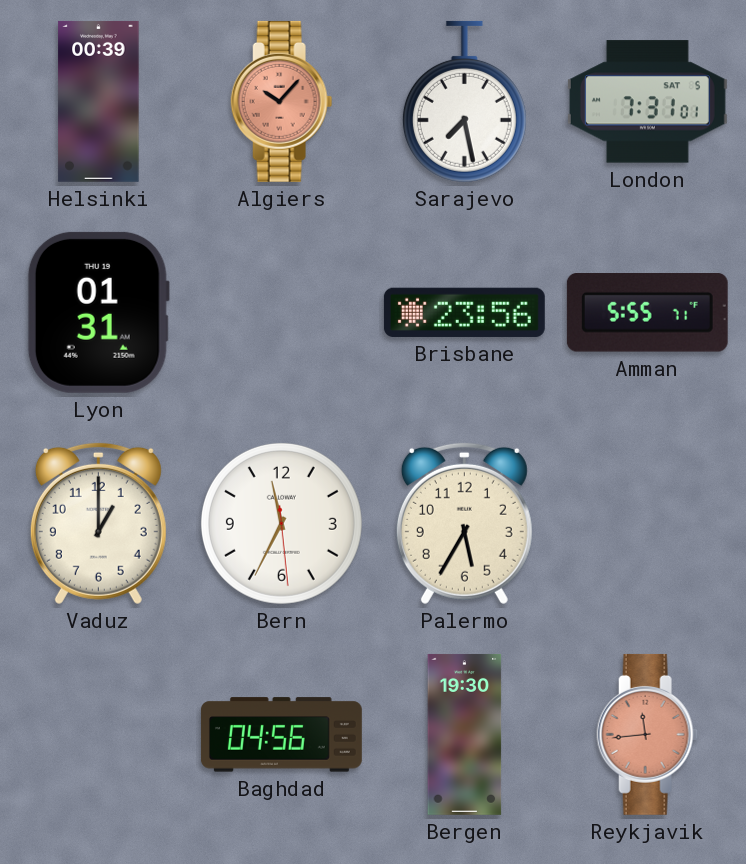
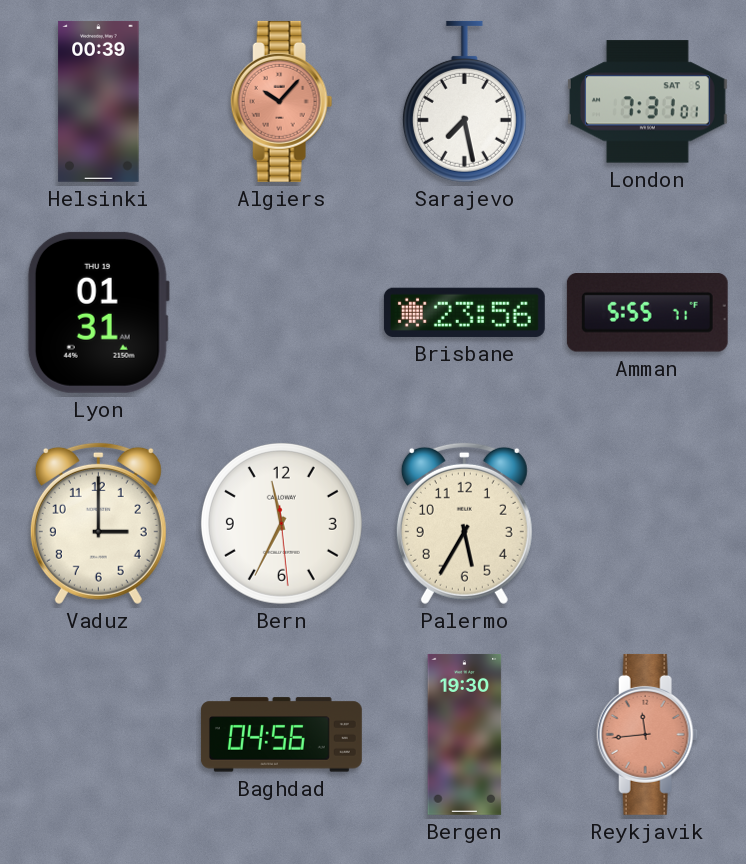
Vaduz: 1:00 -> 3:00
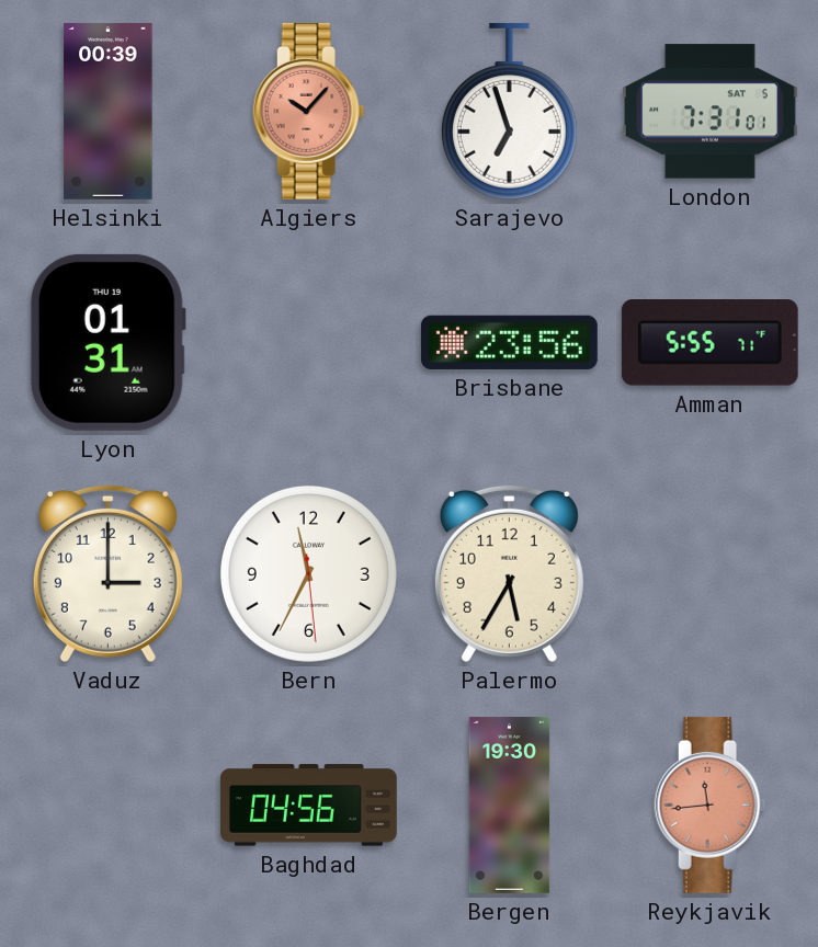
Sarajevo: 7:28 -> 6:57
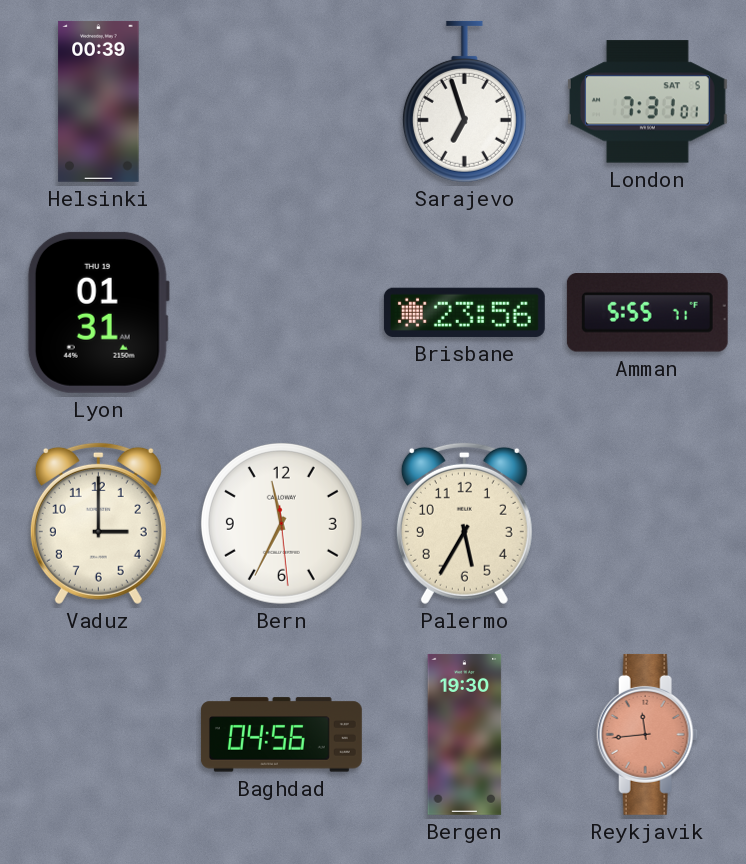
Algiers: 10:07 -> none
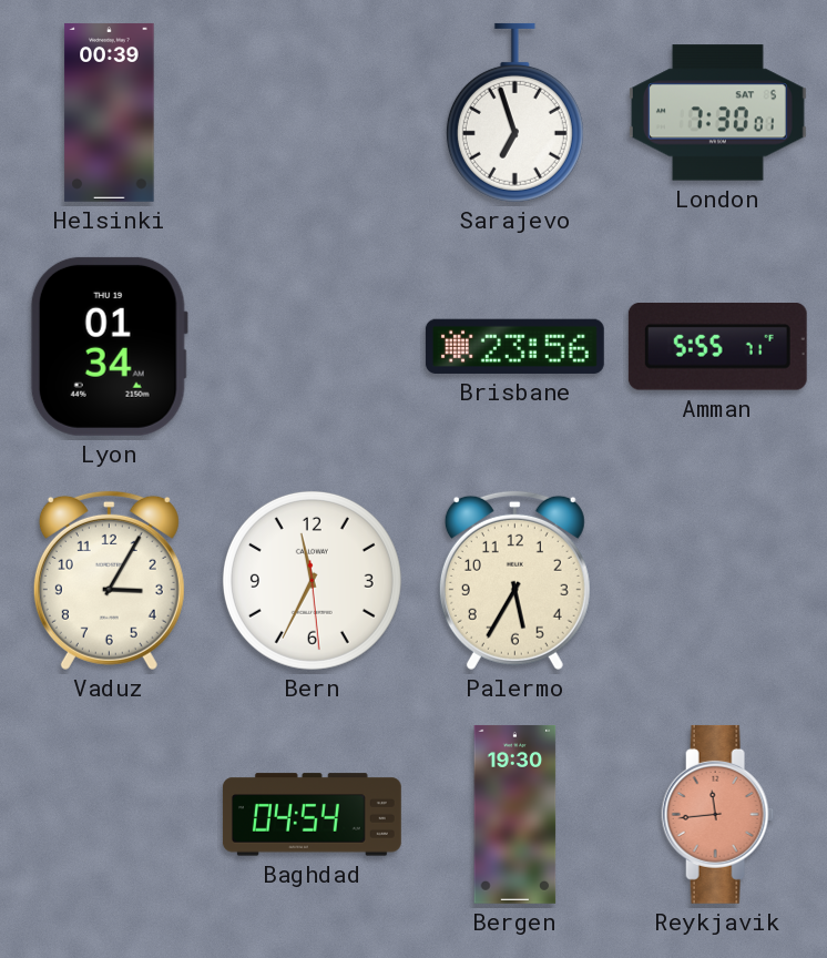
London: 7:31 -> 7:30
Lyon: 01:31 -> 01:34
Vaduz: 3:00 -> 3:05
Baghdad: 04:56 -> 04:54
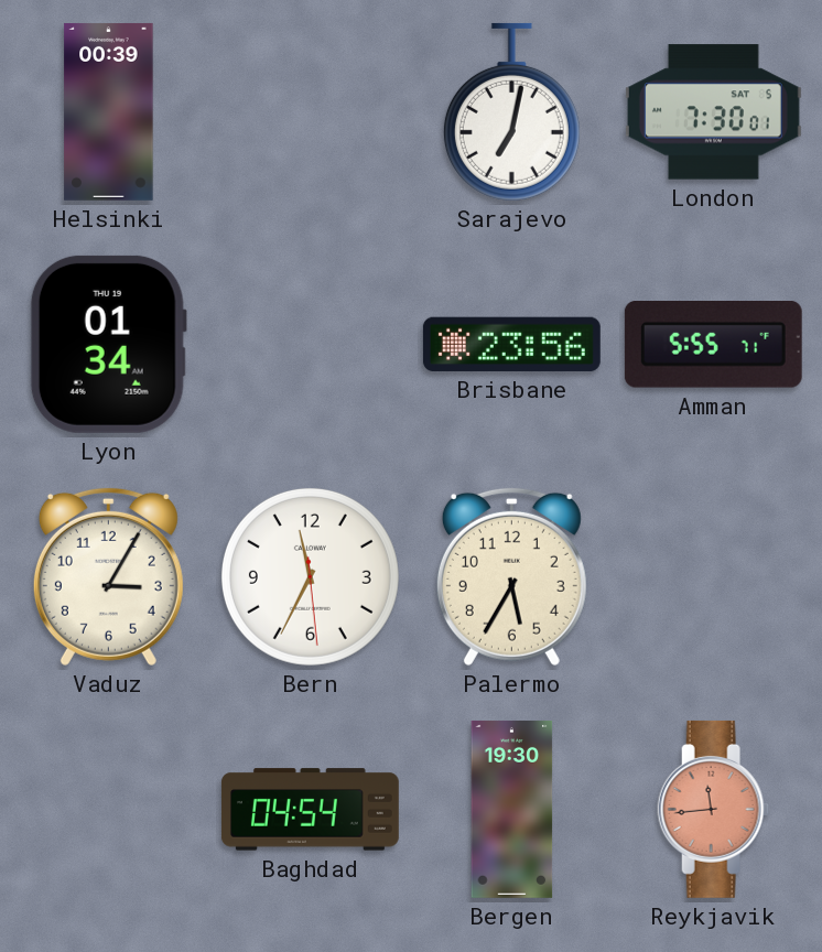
Sarajevo: 6:57 -> 7:02
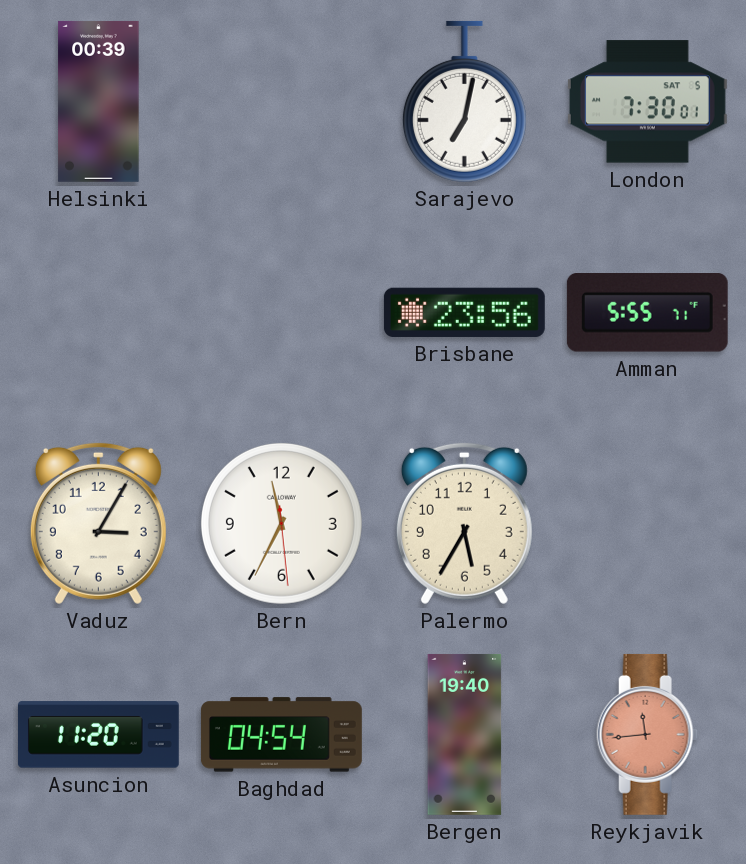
Lyon: 01:34 -> none
Asuncion: none -> 11:20
Bergen: 19:30 -> 19:40
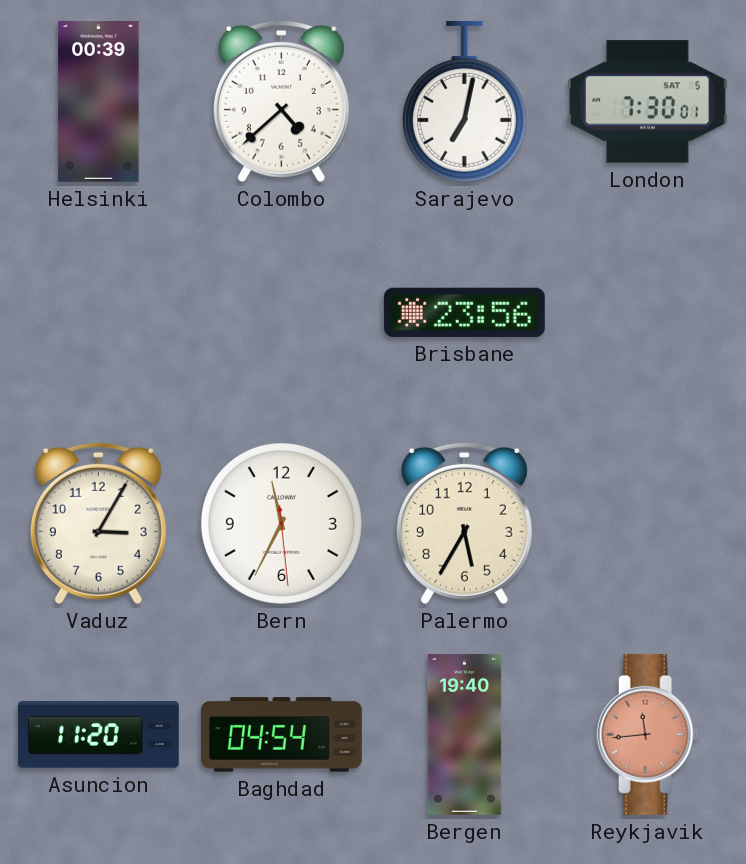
Colombo: none -> 4:38
Amman: 5:55 -> none
